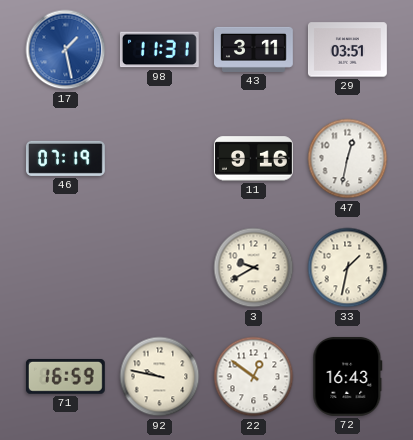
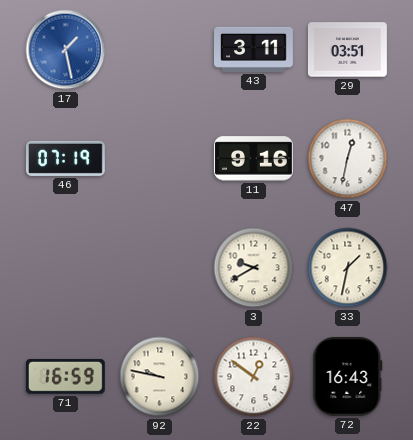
98: 11:31 -> none
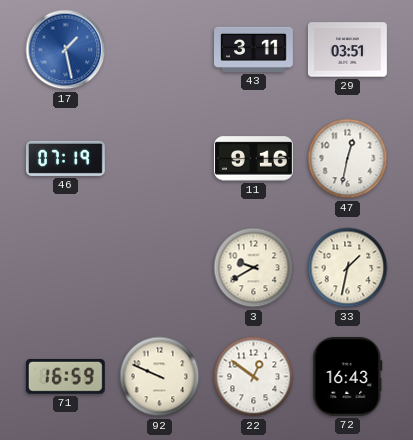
92: 9:47 -> 9:49
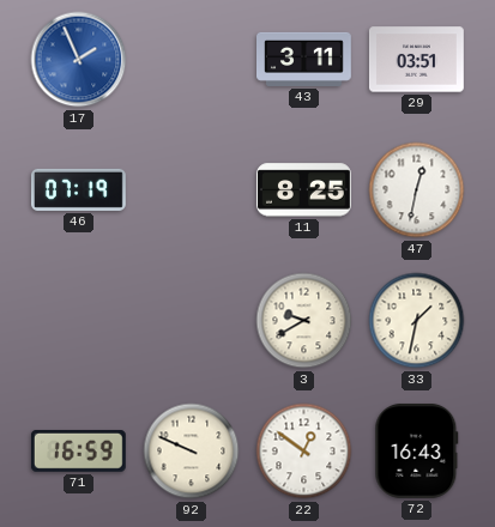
17: 1:28 -> 1:56
11: 9:16 -> 8:25
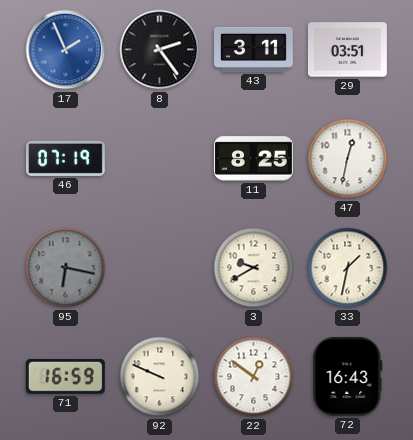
8: none -> 2:24
95: none -> 6:17
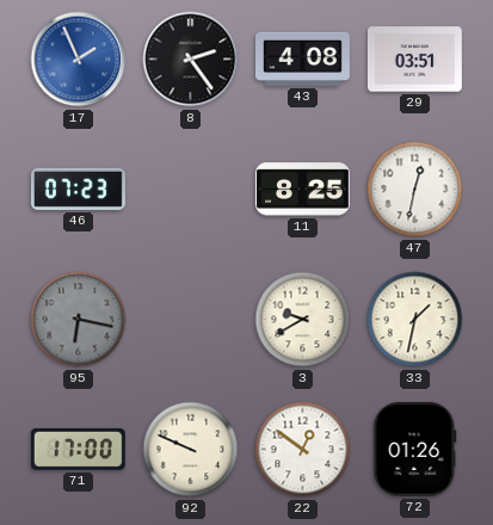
43: 3:11 -> 4:08
46: 07:19 -> 07:23
71: 16:59 -> 17:00
72: 16:43 -> 01:26
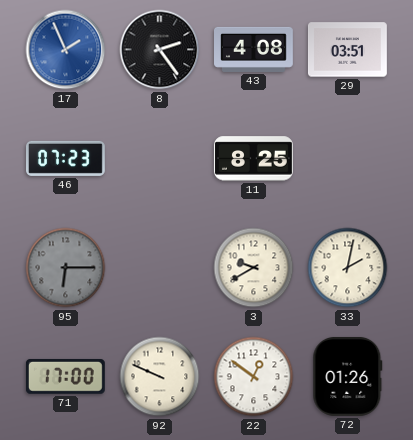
47: 12:32 -> none
95: 6:17 -> 6:15
33: 1:32 -> 2:02
